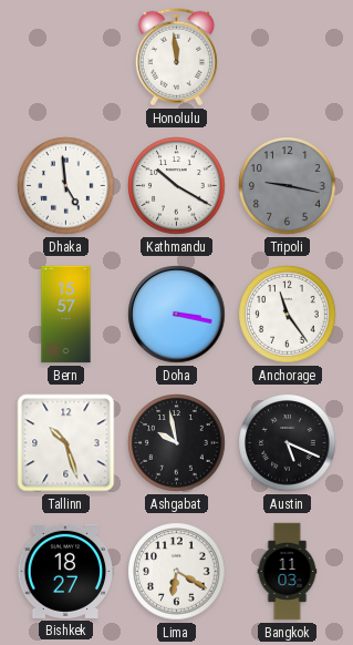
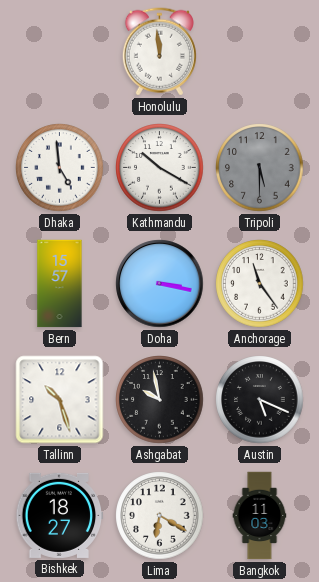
Tripoli: 9:17 -> 5:30
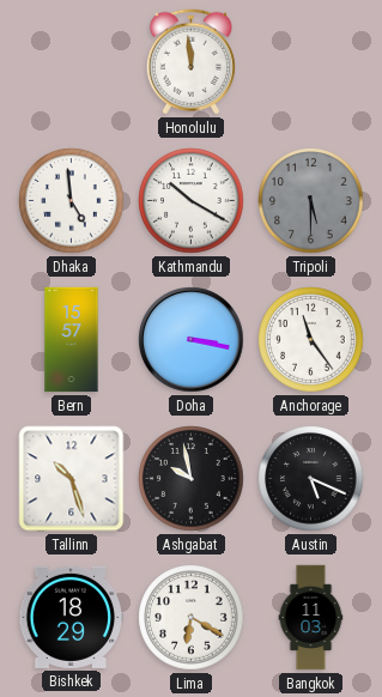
Bishkek: 18:27 -> 18:29
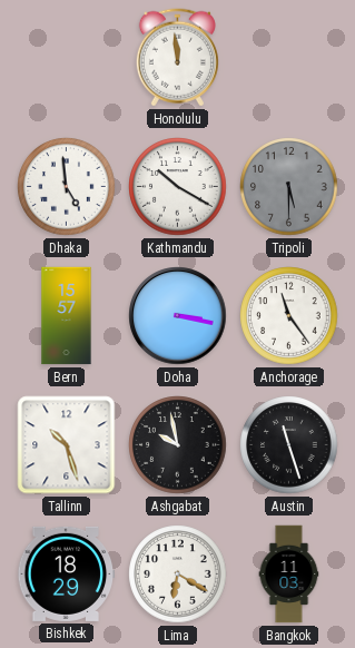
Austin: 5:19 -> 11:27
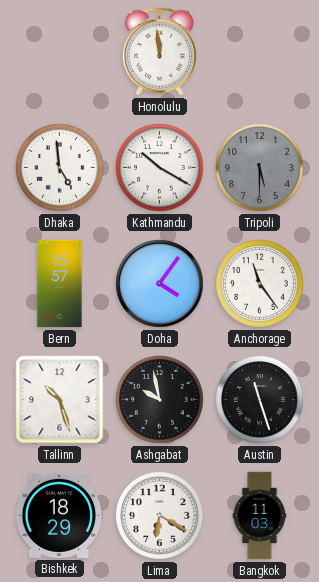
Doha: 3:17 -> 4:06
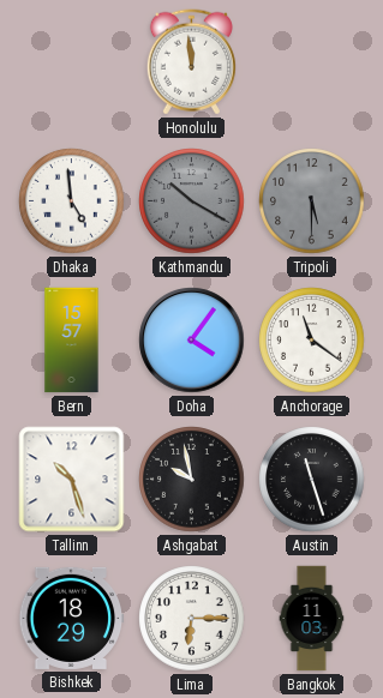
Kathmandu dial: white -> grey
Anchorage: 11:24 -> 11:21
Lima: 6:20 -> 6:15
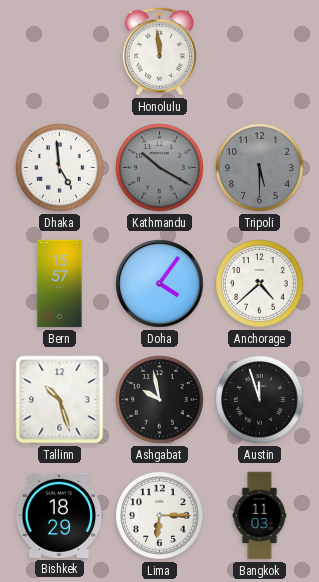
Anchorage: 11:21 -> 4:38
Austin: 11:27 -> 11:57
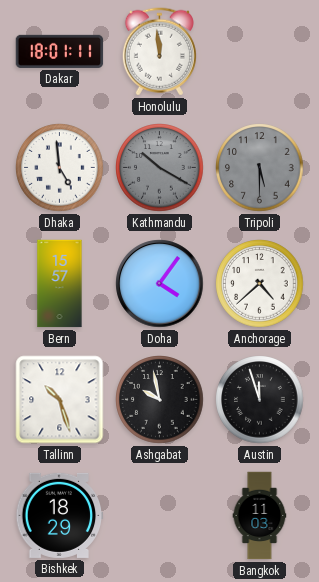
Dakar: none -> 18:01
Lima: 6:15 -> none
